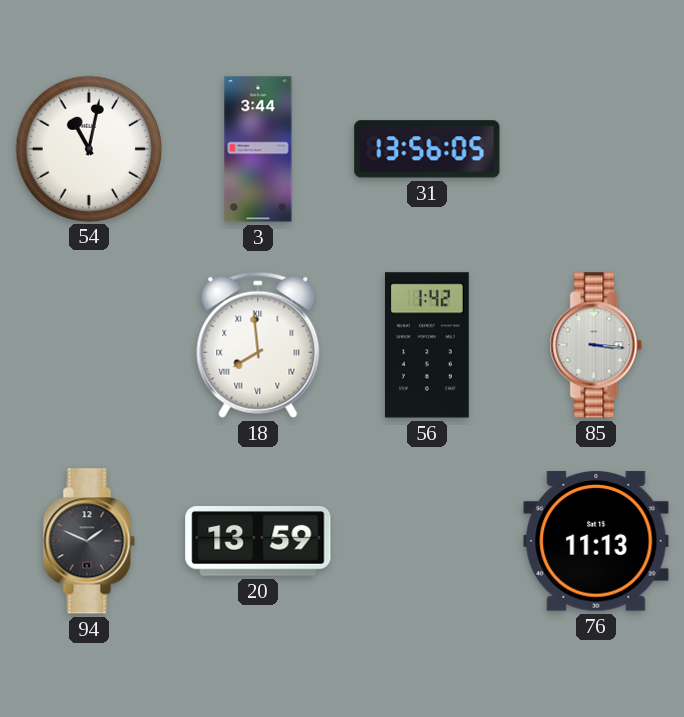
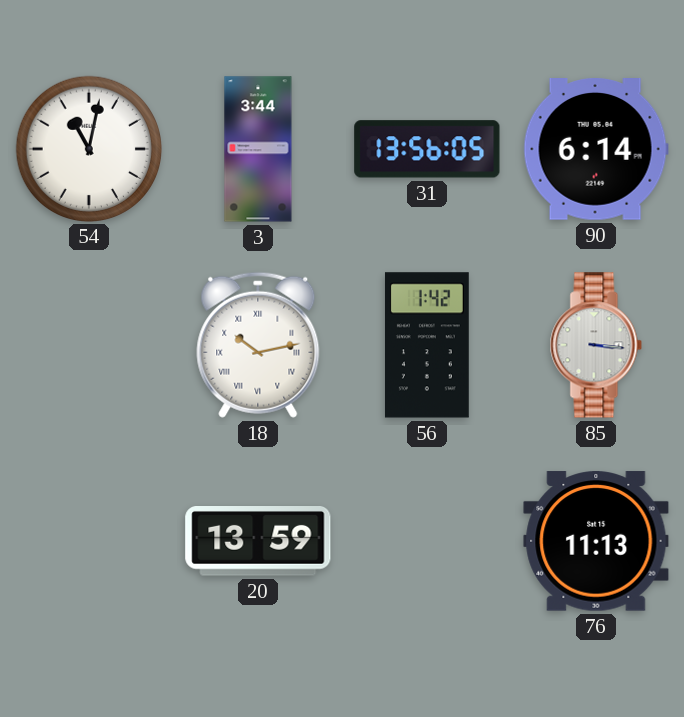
90: none -> 6:14
18: 7:59 -> 10:13
94: 1:49 -> none
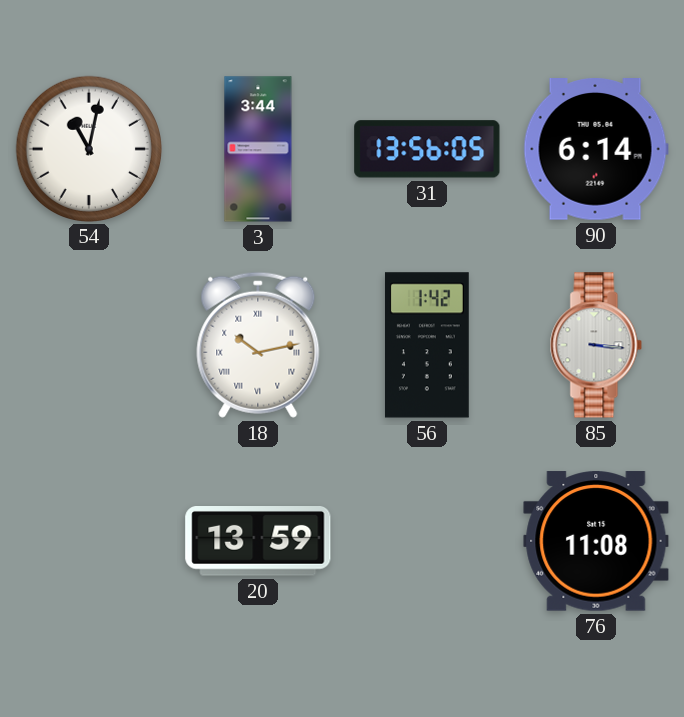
76: 11:13 -> 11:08
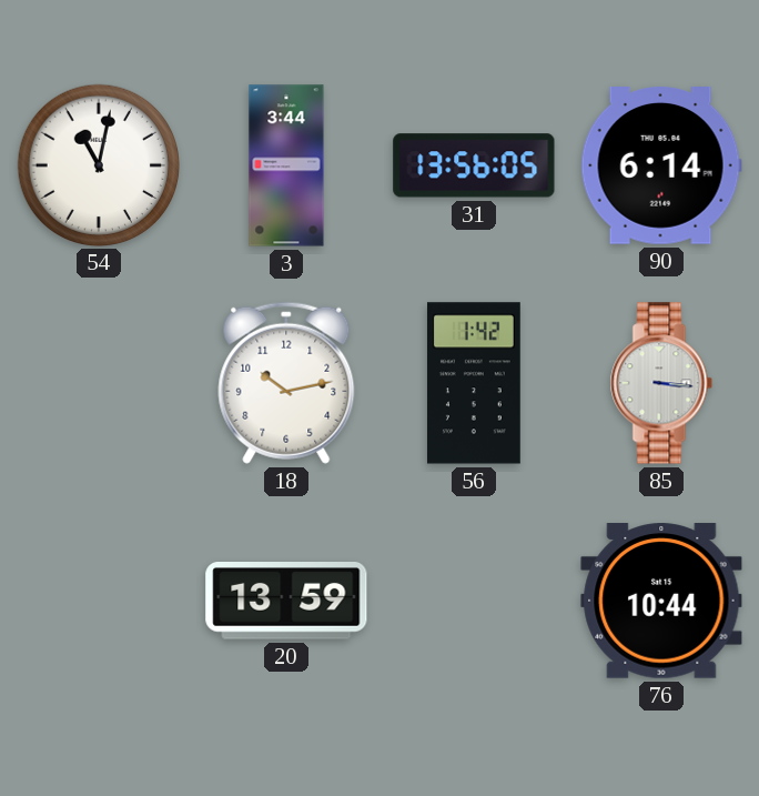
18 numerals: Roman -> Arabic
76: 11:08 -> 10:44
